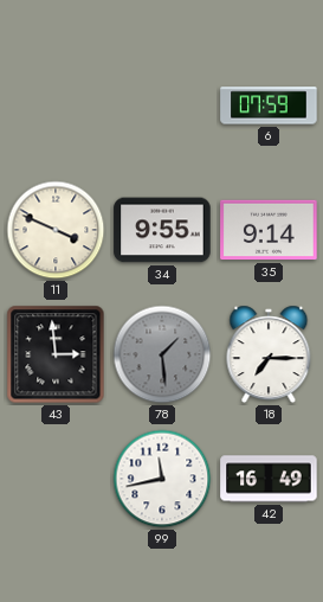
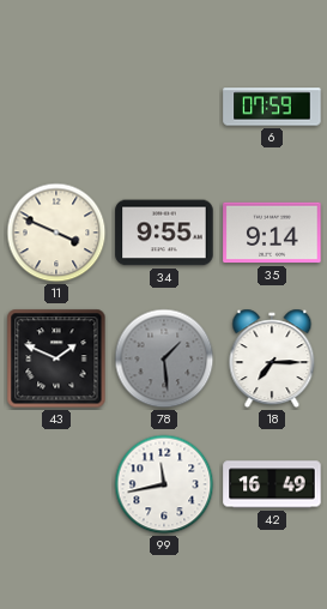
43: 2:59 -> 1:49
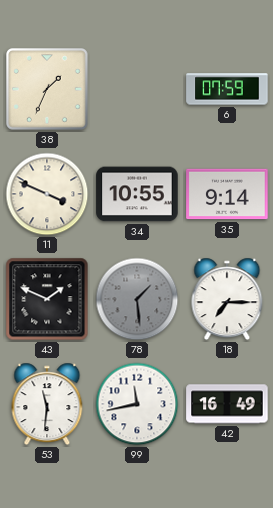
38: none -> 1:34
34: 9:55 -> 10:55
53: none -> 11:31
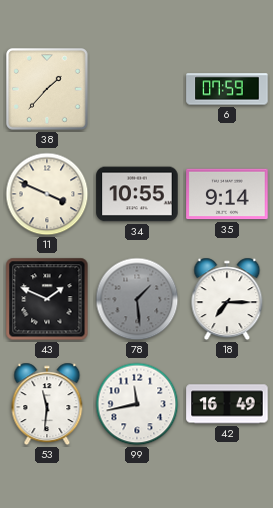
38: 1:34 -> 1:37
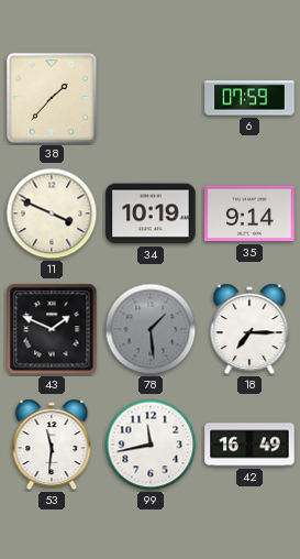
34: 10:55 -> 10:19
